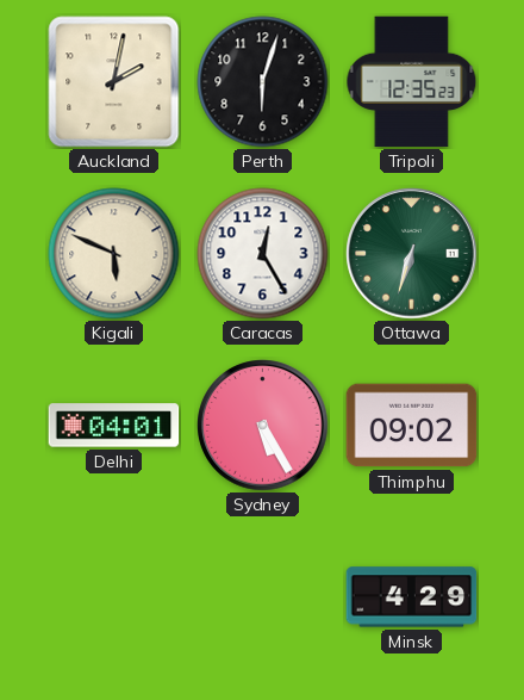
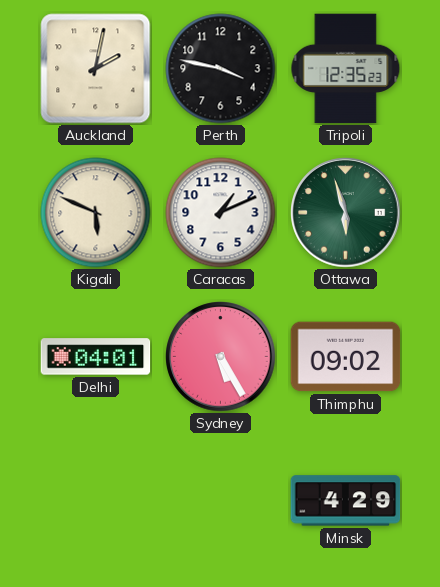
Perth: 6:03 -> 3:47
Caracas: 12:25 -> 1:11
Ottawa: 6:33 -> 5:57
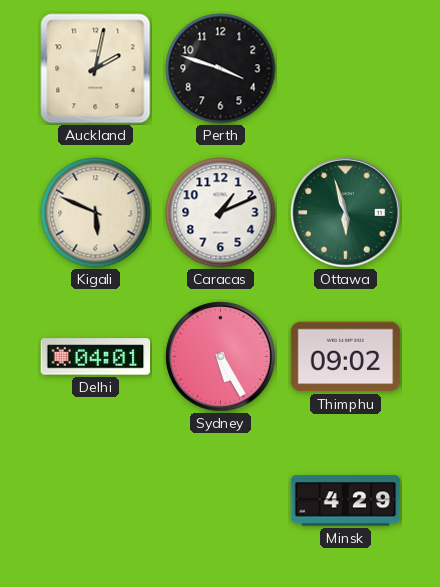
Perth: 3:47 -> 3:48
Tripoli: 12:35 -> none
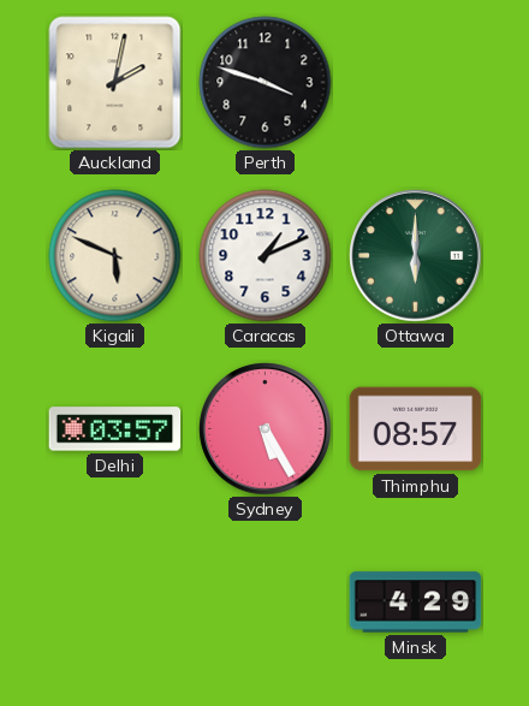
Ottawa: 5:57 -> 6:00
Delhi: 04:01 -> 03:57
Thimphu: 09:02 -> 08:57
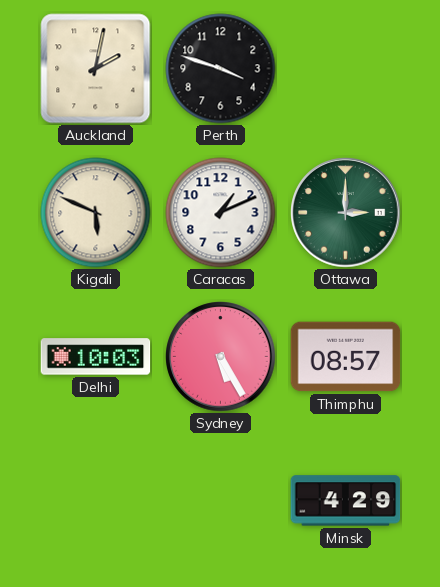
Ottawa: 6:00 -> 3:00
Delhi: 03:57 -> 10:03
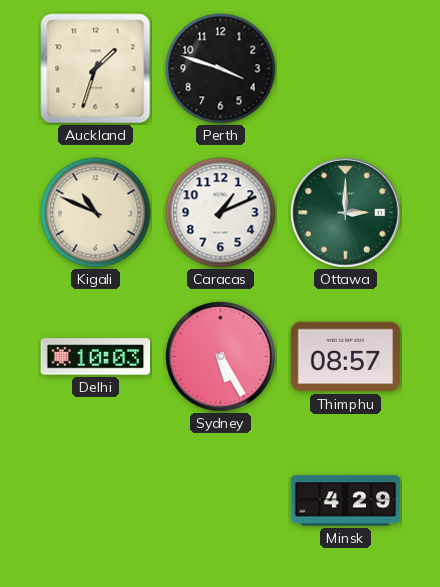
Auckland: 2:02 -> 1:33
Kigali: 5:49 -> 10:49
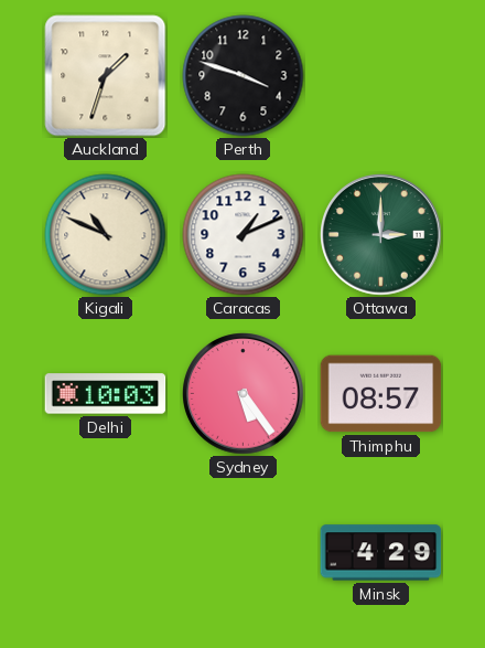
Sydney: 5:25 -> 5:24
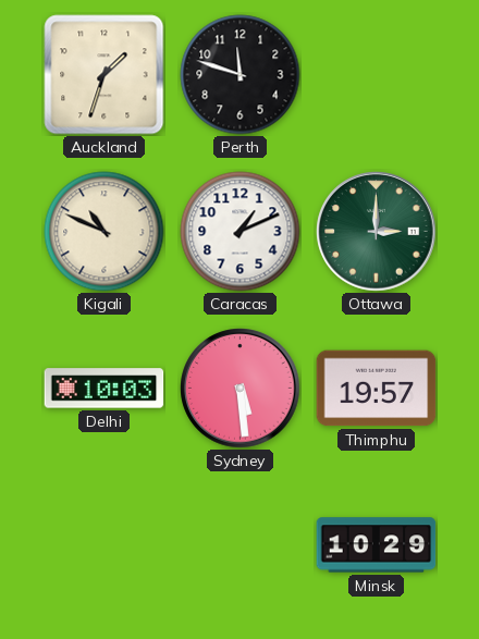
Perth: 3:48 -> 11:48
Sydney: 5:24 -> 5:29
Thimphu: 08:57 -> 19:57
Minsk: 4:29 -> 10:29
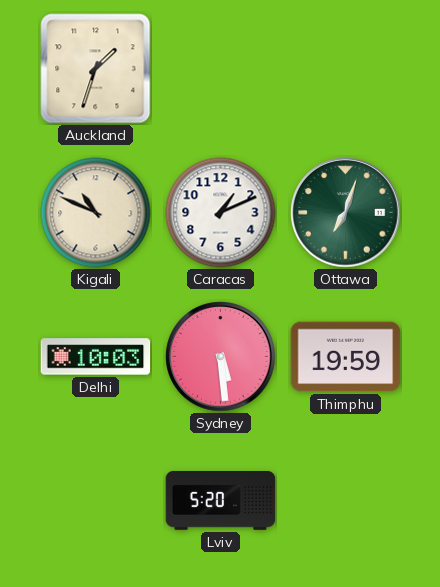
Perth: 11:48 -> none
Ottawa: 3:00 -> 7:03
Thimphu: 19:57 -> 19:59
Lviv: none -> 5:20
Minsk: 10:29 -> none
